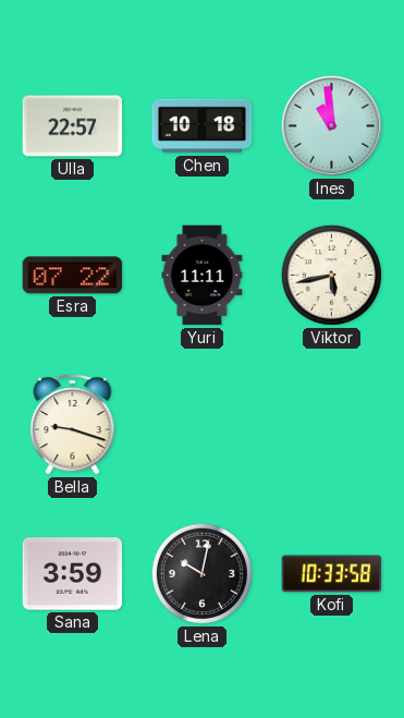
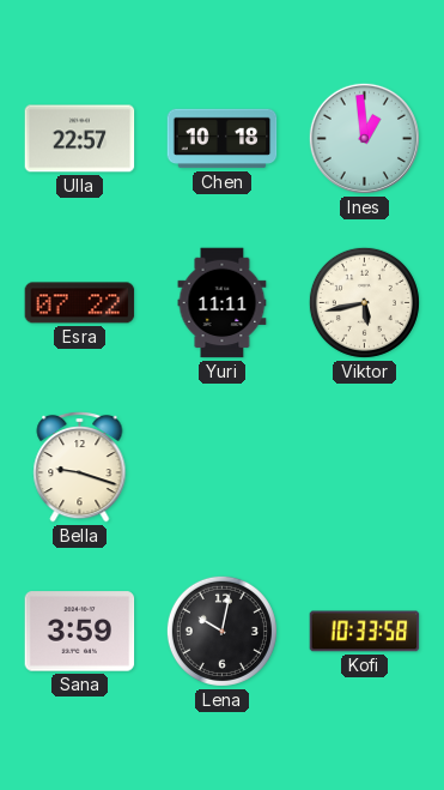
Ines: 10:59 -> 12:59
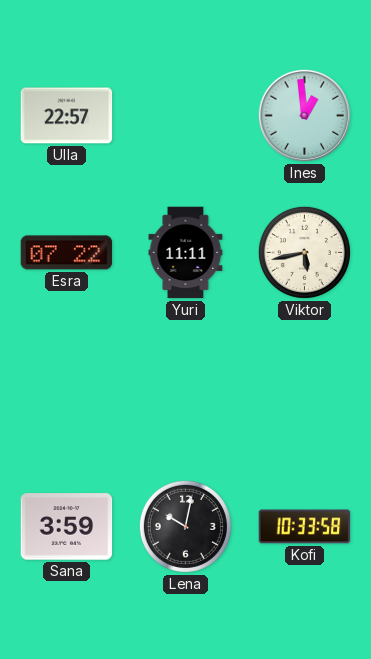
Chen: 10:18 -> none
Bella: 9:18 -> none
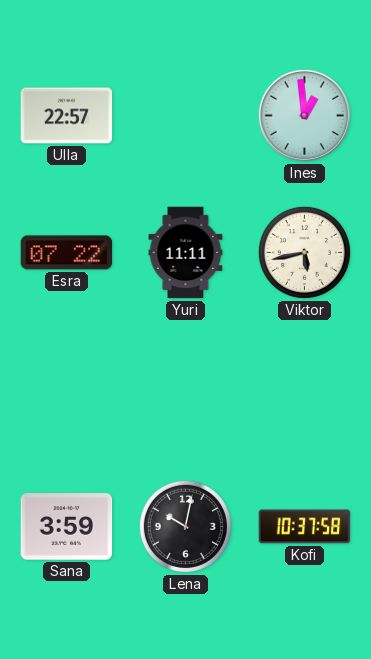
Kofi: 10:33 -> 10:37
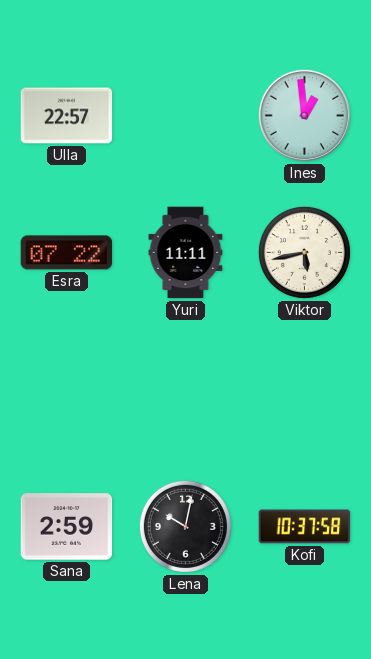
Sana: 3:59 -> 2:59
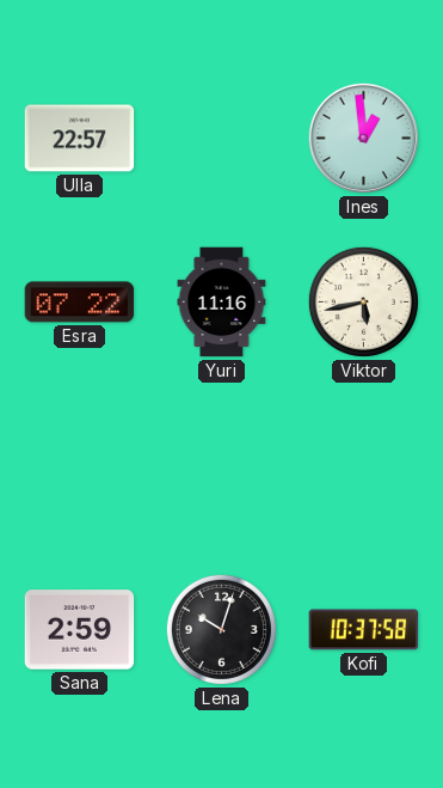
Yuri: 11:11 -> 11:16
Lena: 10:02 -> 10:03
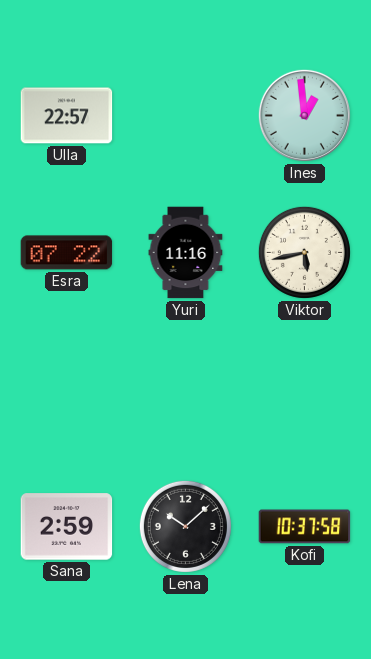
Lena: 10:03 -> 10:08
